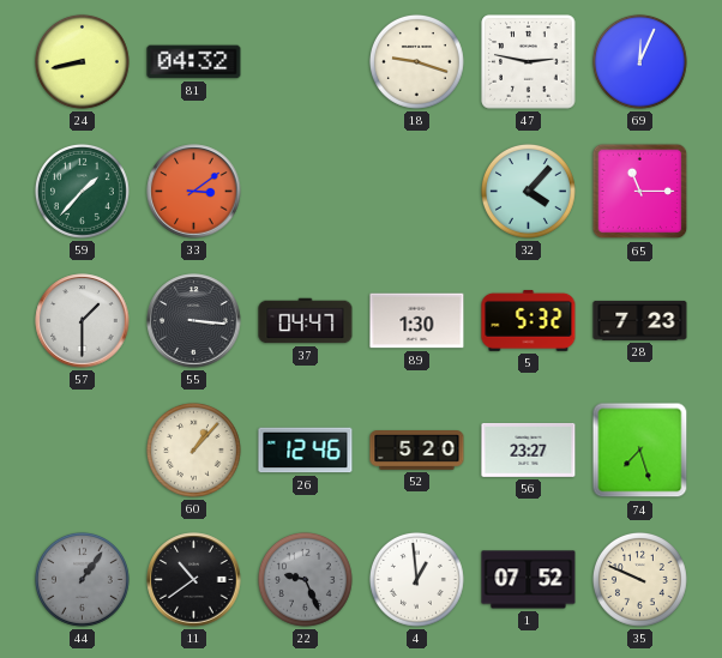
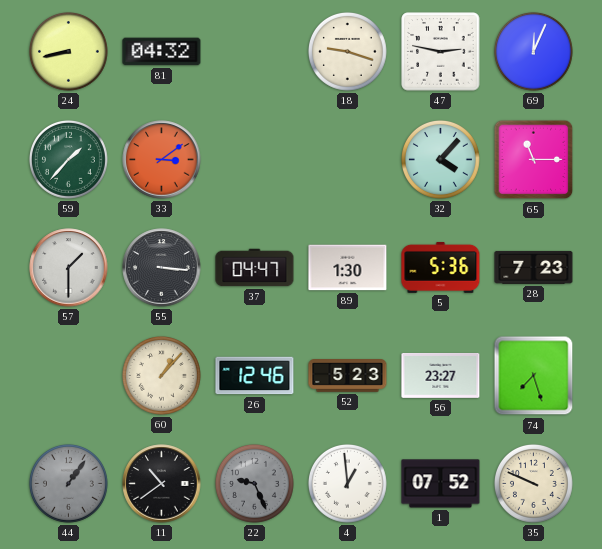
5: 5:32 -> 5:36
52: 5:20 -> 5:23
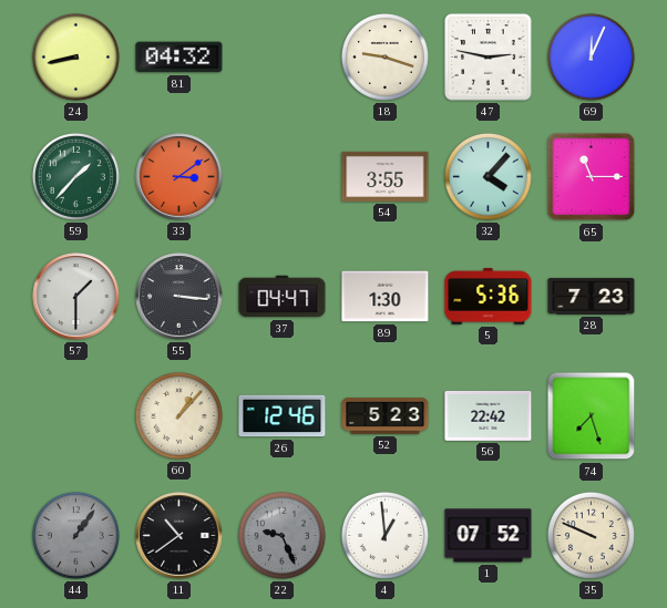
54: none -> 3:55
56: 23:27 -> 22:42
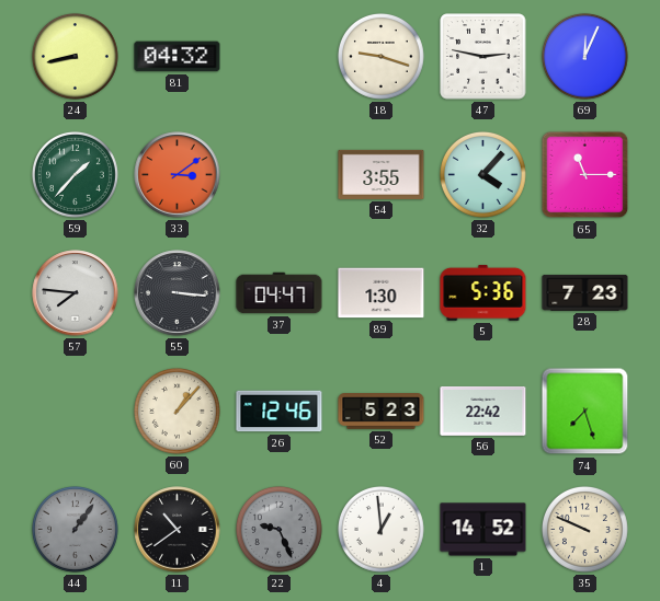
57: 1:30 -> 7:46
1: 07:52 -> 14:52
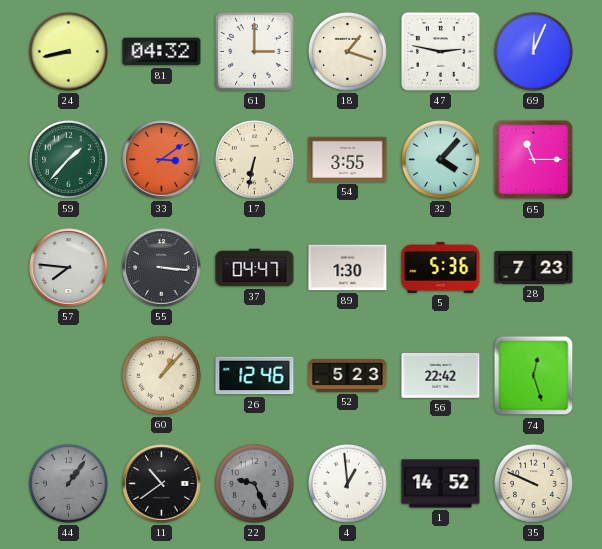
61: none -> 3:00
18: 9:18 -> 1:18
17: none -> 6:32
74: 7:27 -> 12:27
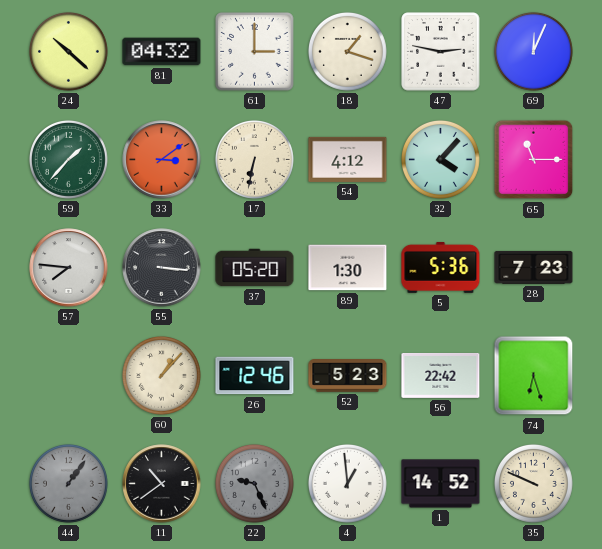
24: 8:43 -> 10:22
54: 3:55 -> 4:12
37: 04:47 -> 05:20
74: 12:27 -> 6:27
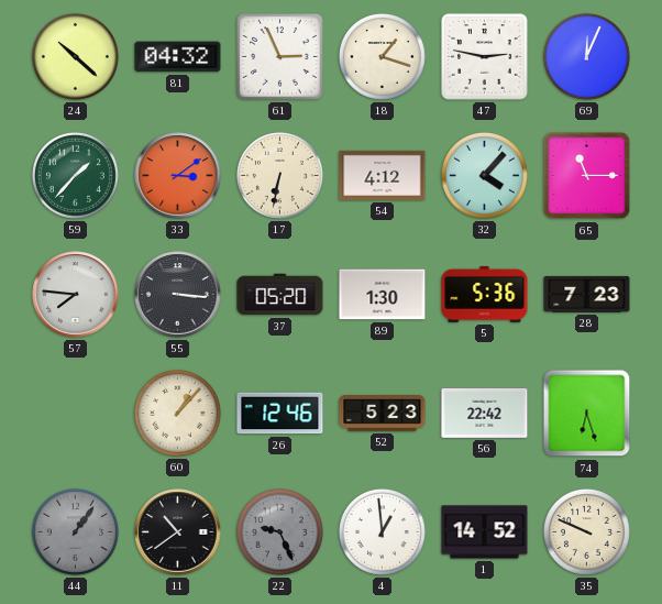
61: 3:00 -> 2:56
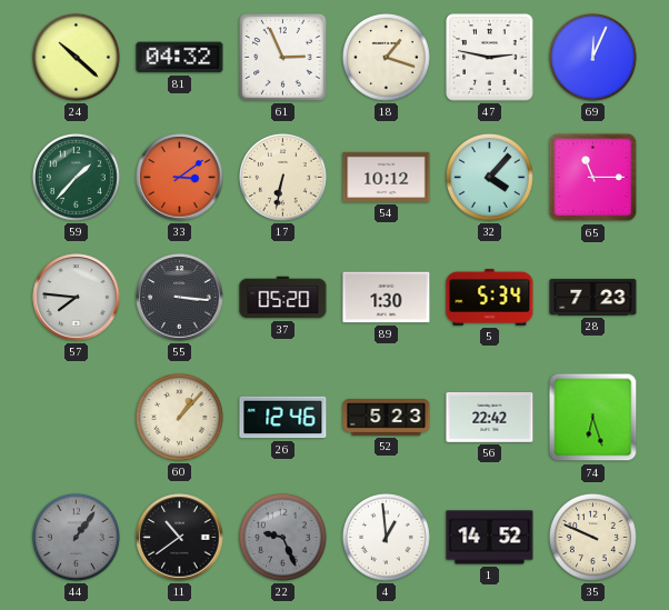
54: 4:12 -> 10:12
5: 5:36 -> 5:34
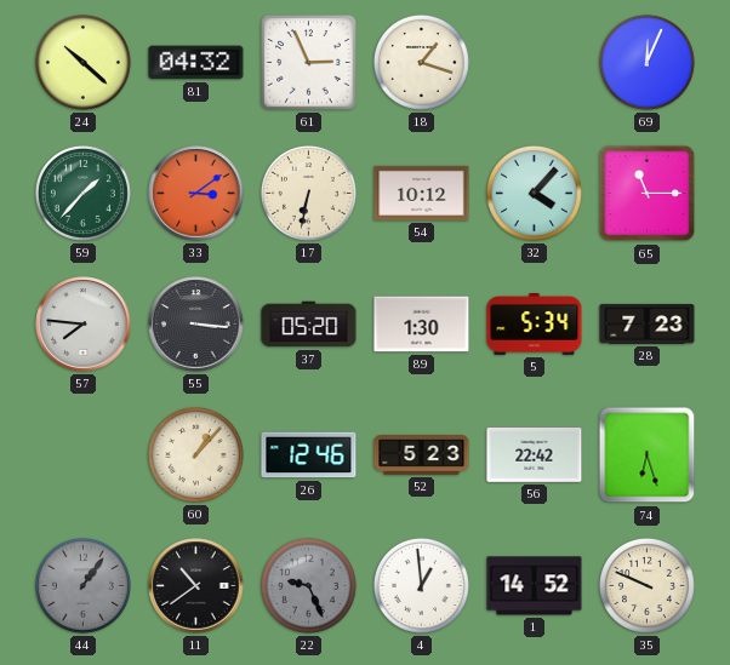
47: 2:47 -> none
